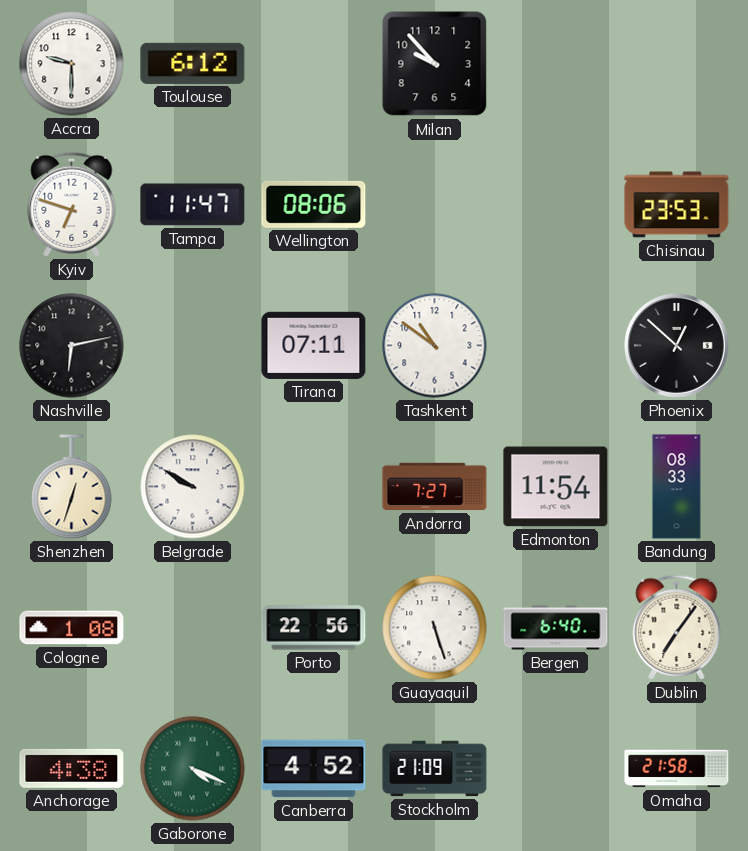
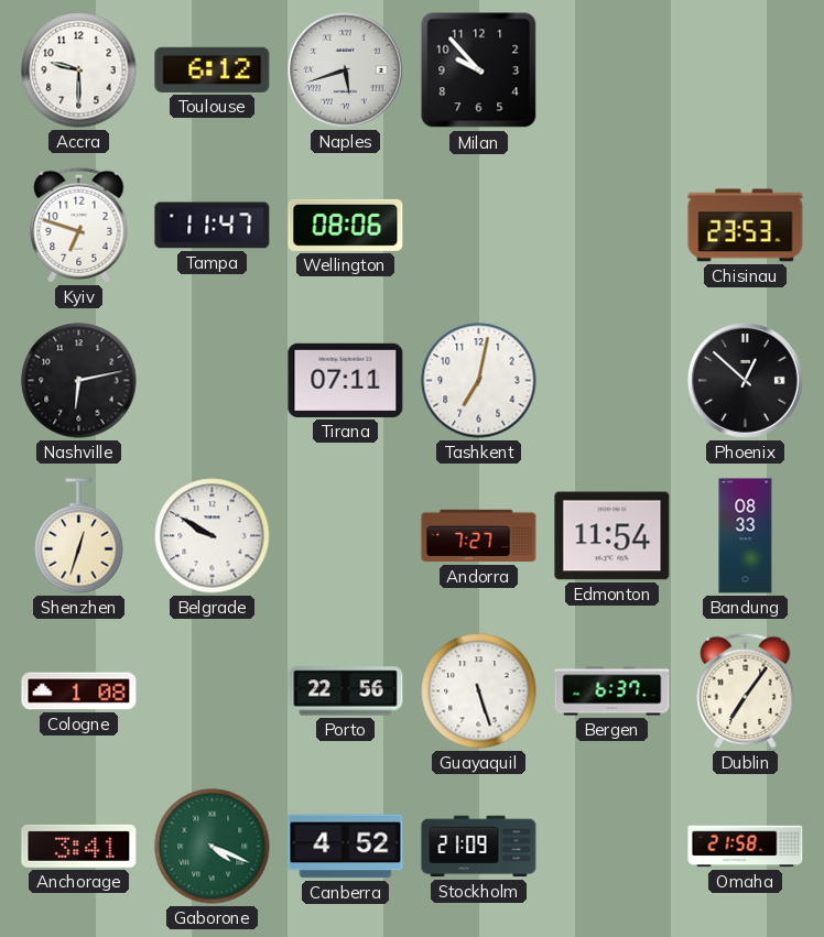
Naples: none -> 5:42
Tashkent: 10:51 -> 7:02
Bergen: 6:40 -> 6:37
Anchorage: 4:38 -> 3:41
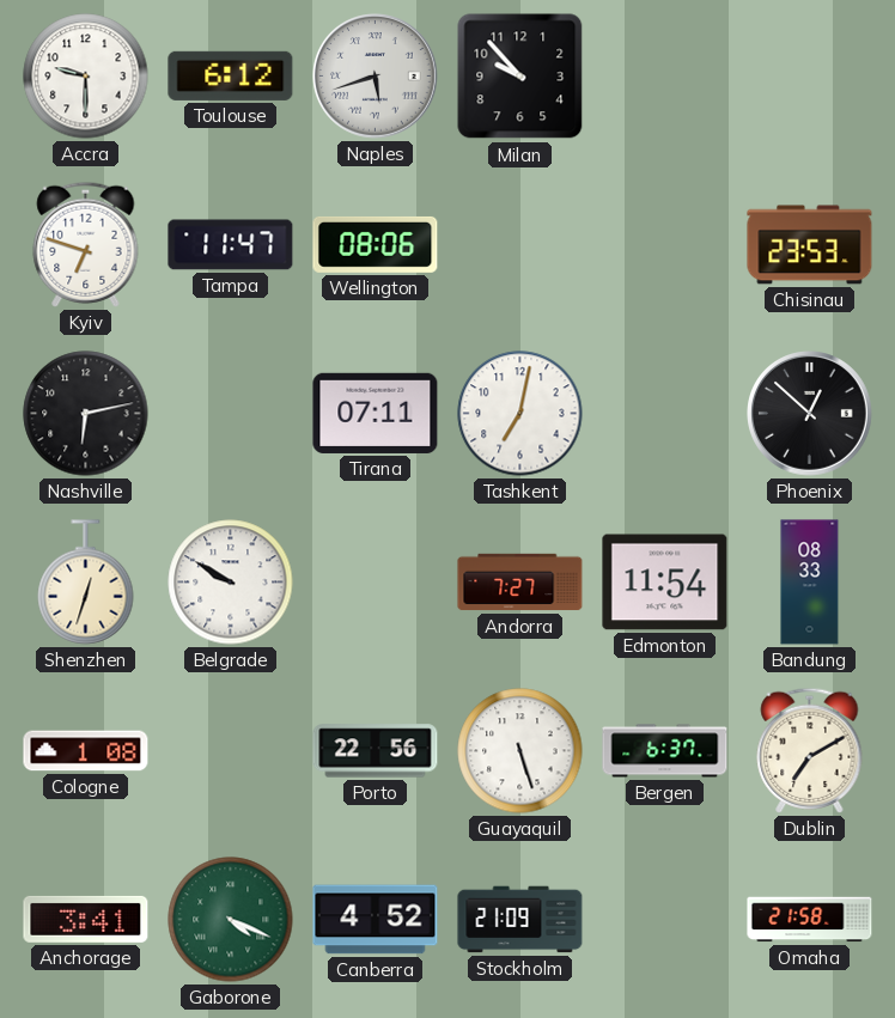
Dublin: 7:06 -> 7:10
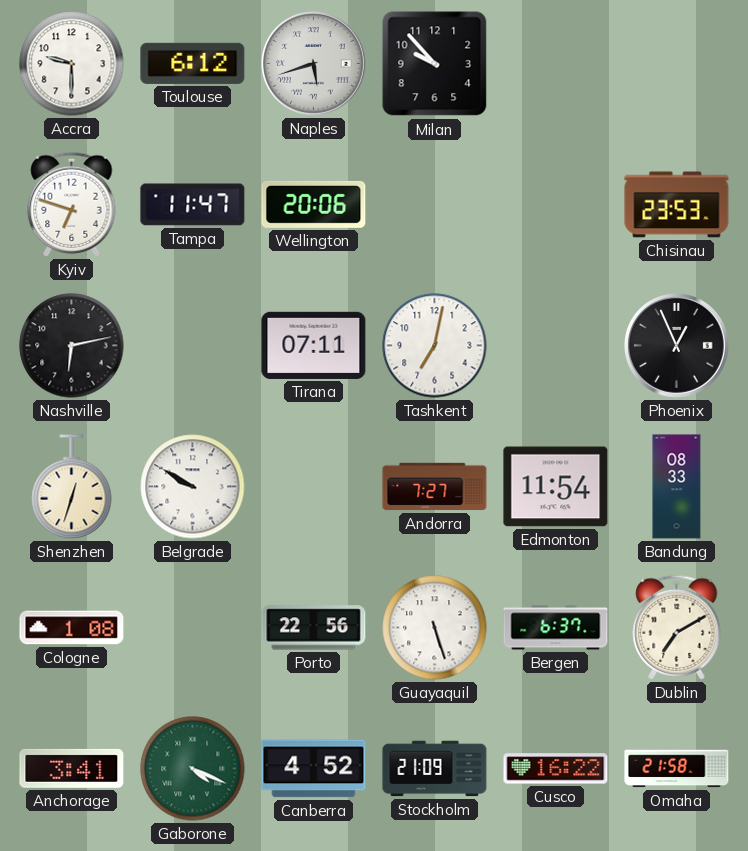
Wellington: 08:06 -> 20:06
Phoenix: 12:52 -> 12:56
Cusco: none -> 16:22
